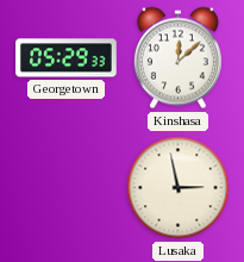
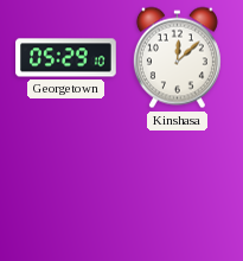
Georgetown: 05:29:33 -> 05:29:10
Lusaka: 2:58 -> none
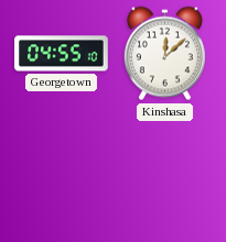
Georgetown: 05:29 -> 04:55
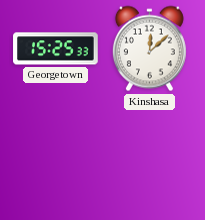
Georgetown: 04:55 -> 15:25
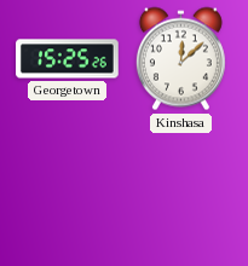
Georgetown: 15:25:33 -> 15:25:26
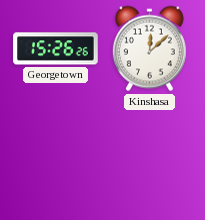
Georgetown: 15:25 -> 15:26
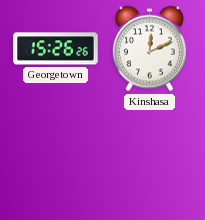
Kinshasa: 12:08 -> 12:11
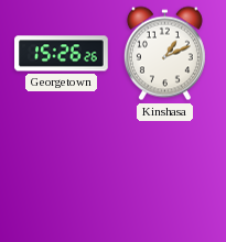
Kinshasa: 12:11 -> 1:11
